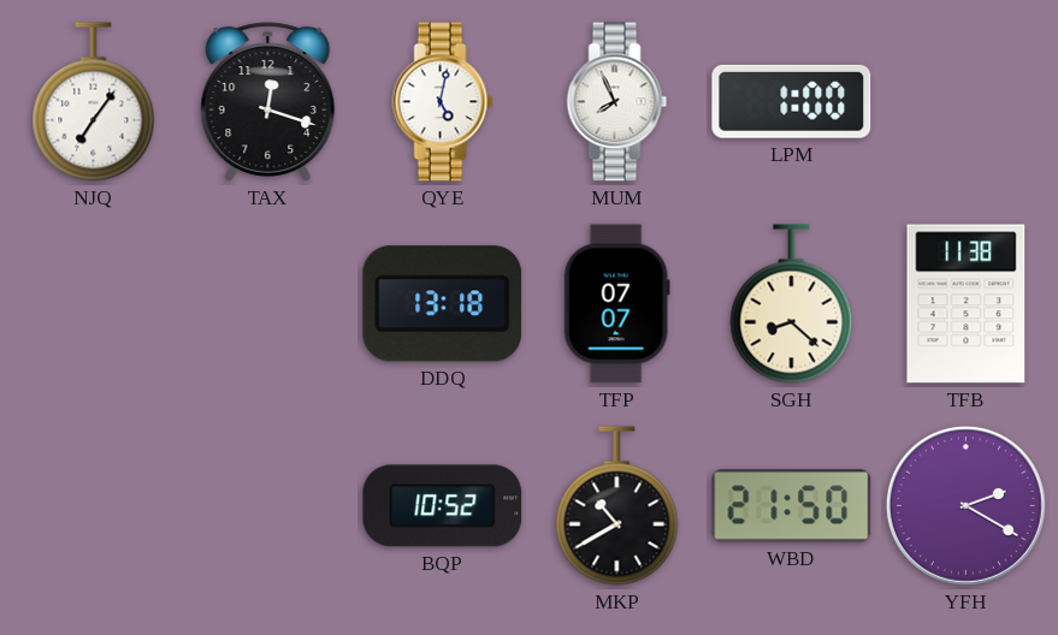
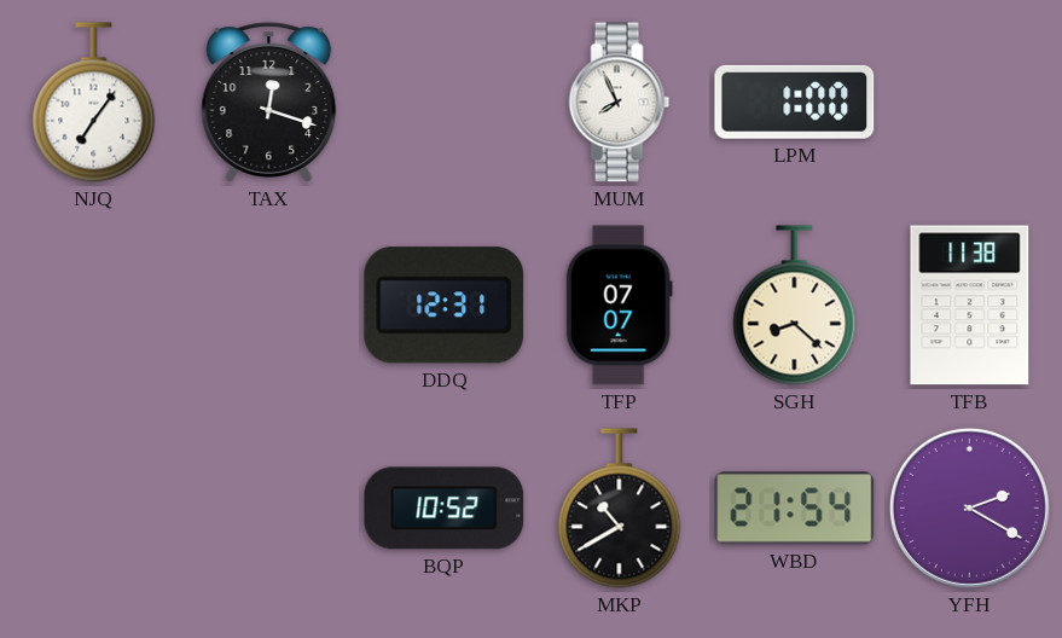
QYE: 5:02 -> none
DDQ: 13:18 -> 12:31
WBD: 21:50 -> 21:54
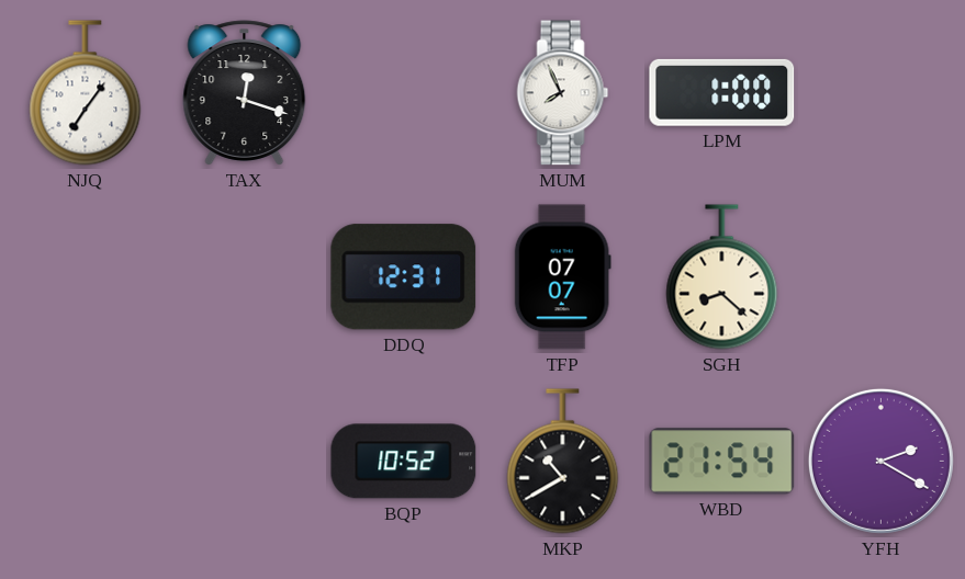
TFB: 11:38 -> none
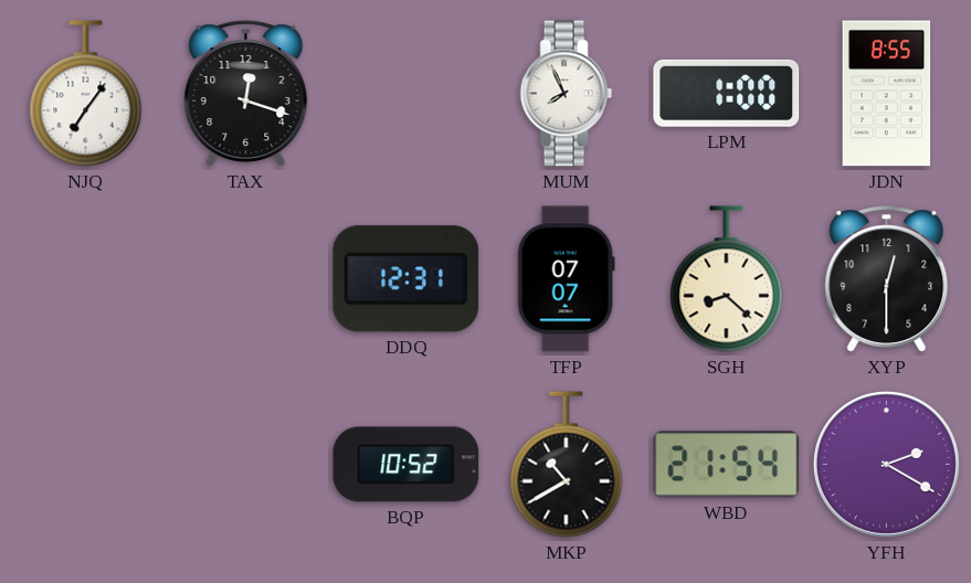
JDN: none -> 8:55
XYP: none -> 12:30
